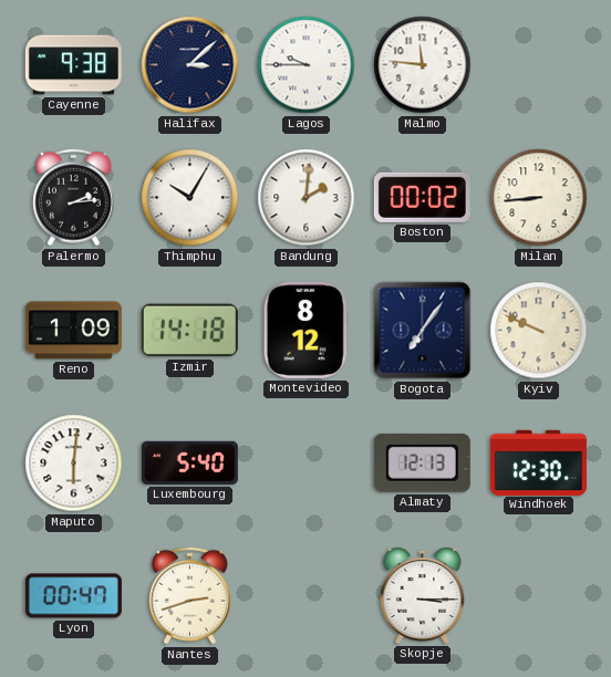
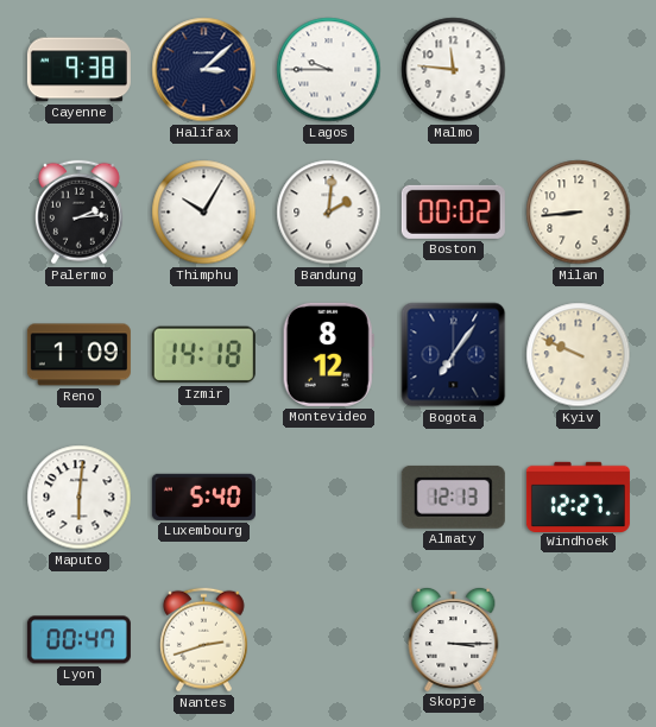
Windhoek: 12:30 -> 12:27
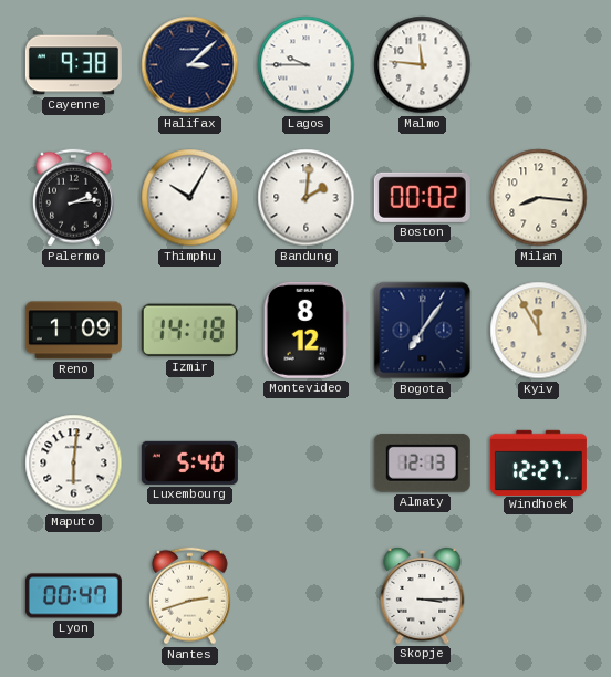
Milan: 8:44 -> 8:16
Kyiv: 9:49 -> 11:55
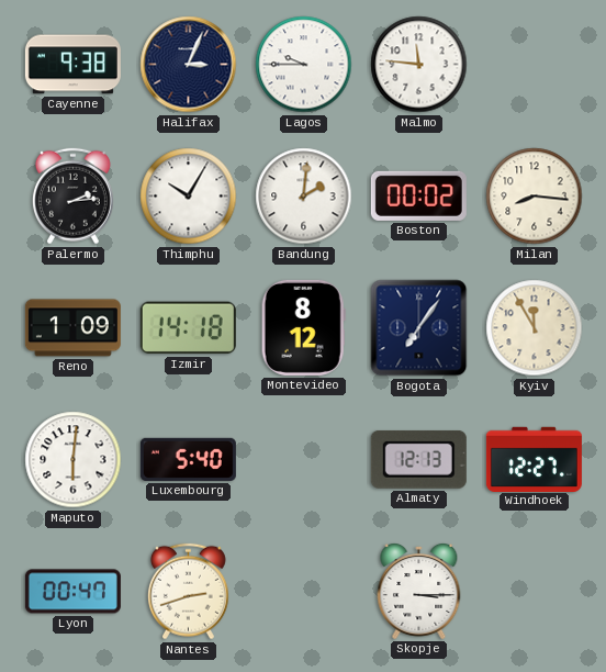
Halifax: 3:08 -> 3:04
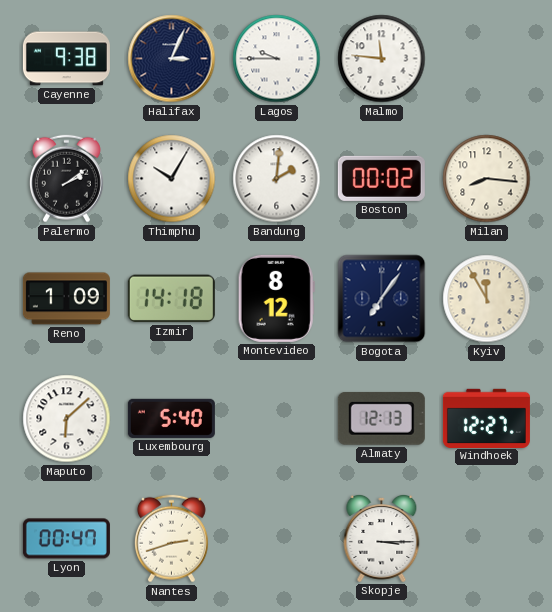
Palermo: 2:14 -> 2:09
Maputo: 6:01 -> 6:08
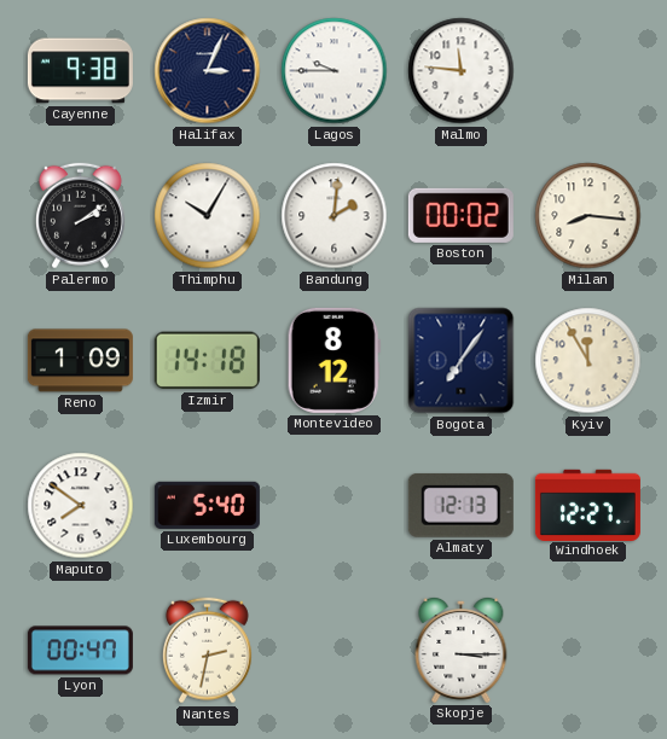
Maputo: 6:08 -> 7:51
Nantes: 2:42 -> 2:32
